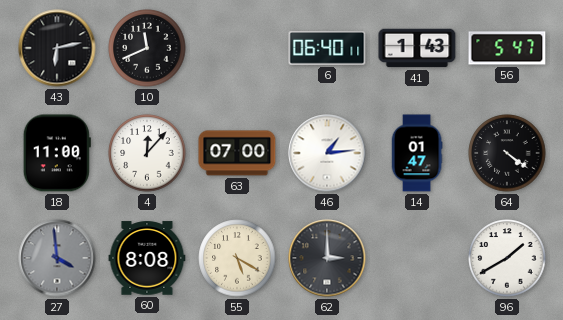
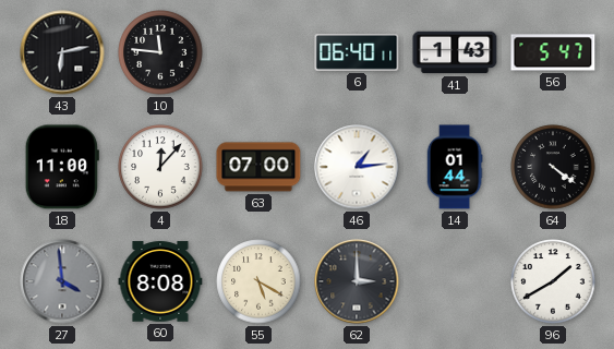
10: 11:41 -> 11:46
14: 01:47 -> 01:44
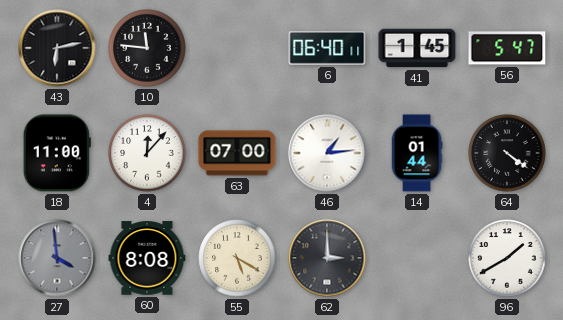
41: 1:43 -> 1:45
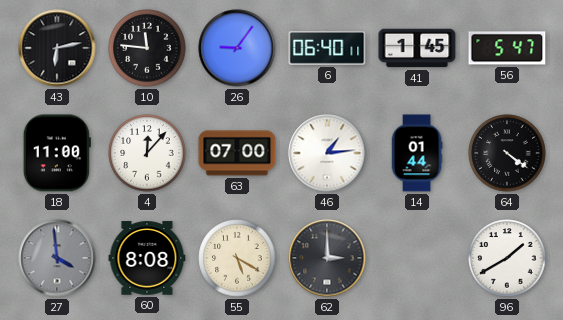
26: none -> 9:06
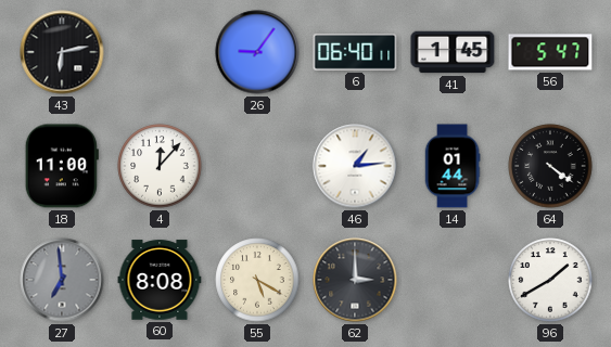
10: 11:46 -> none
63: 07:00 -> none
27: 3:59 -> 6:59
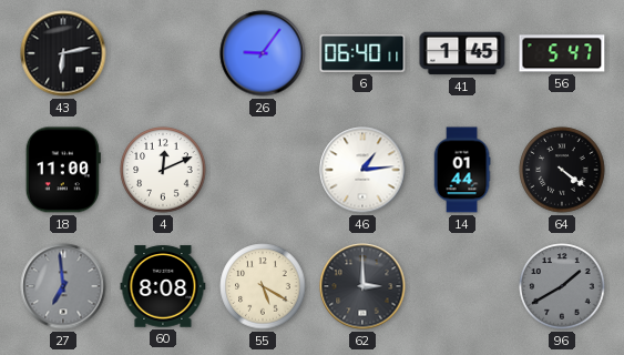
4: 12:07 -> 12:11
96 dial: white -> grey
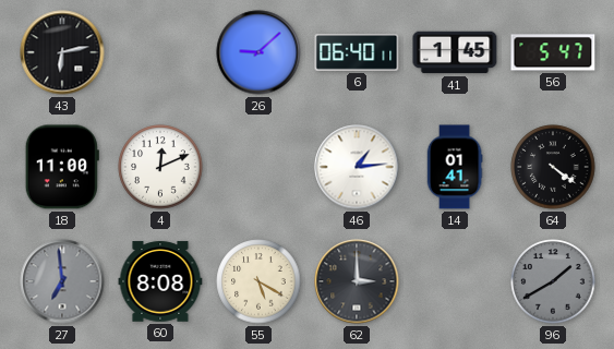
26: 9:06 -> 9:08
14: 01:44 -> 01:41
